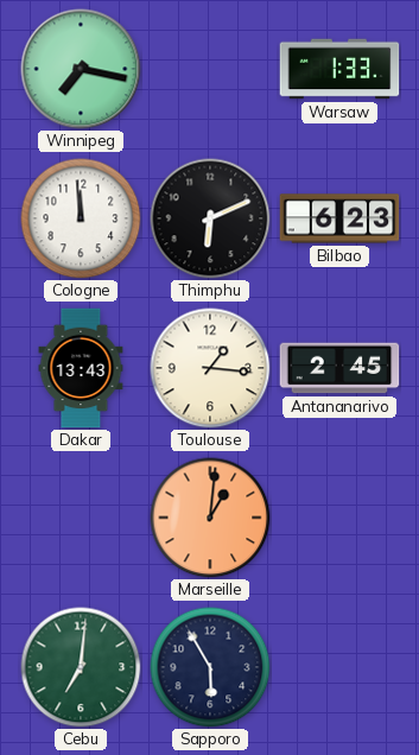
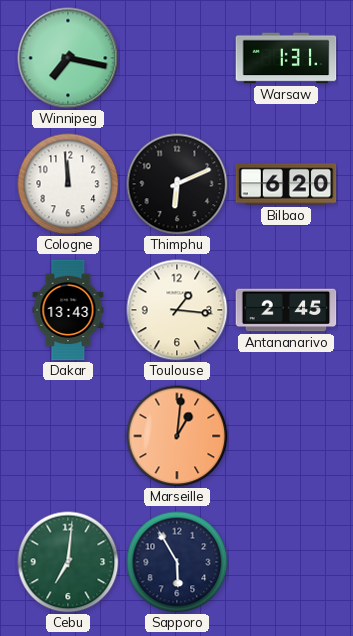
Warsaw: 1:33 -> 1:31
Bilbao: 6:23 -> 6:20
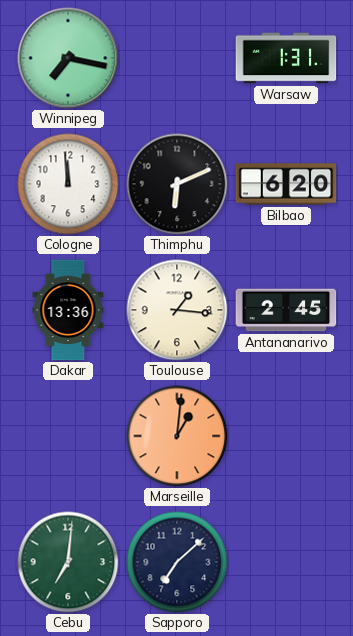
Dakar: 13:43 -> 13:36
Sapporo: 5:55 -> 7:08
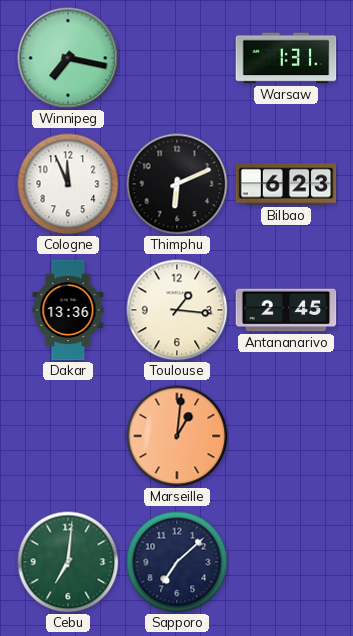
Cologne: 11:59 -> 11:56
Bilbao: 6:20 -> 6:23
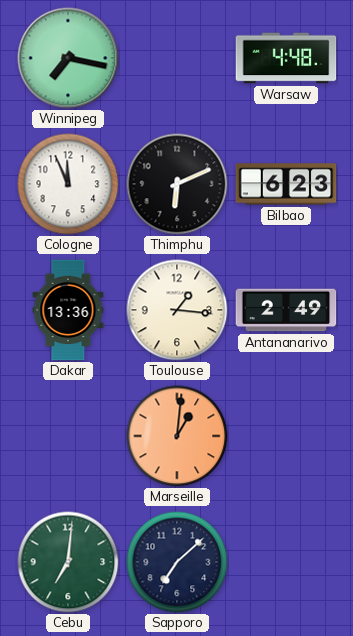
Warsaw: 1:31 -> 4:48
Antananarivo: 2:45 -> 2:49
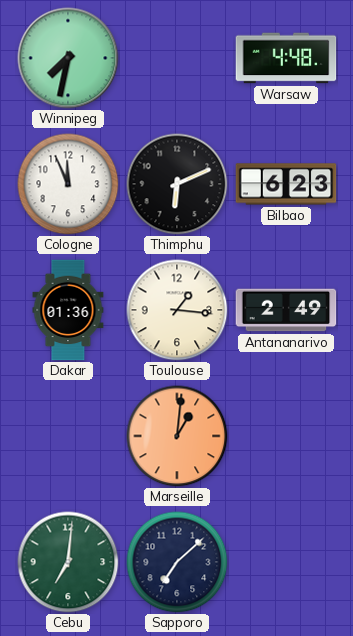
Winnipeg: 7:17 -> 7:32
Dakar: 13:36 -> 01:36
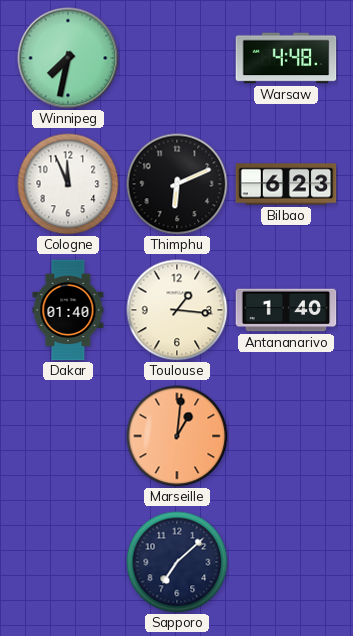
Dakar: 01:36 -> 01:40
Antananarivo: 2:49 -> 1:40
Cebu: 7:01 -> none
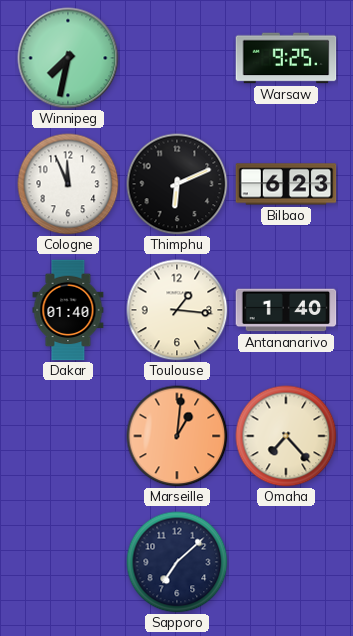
Warsaw: 4:48 -> 9:25
Omaha: none -> 7:23
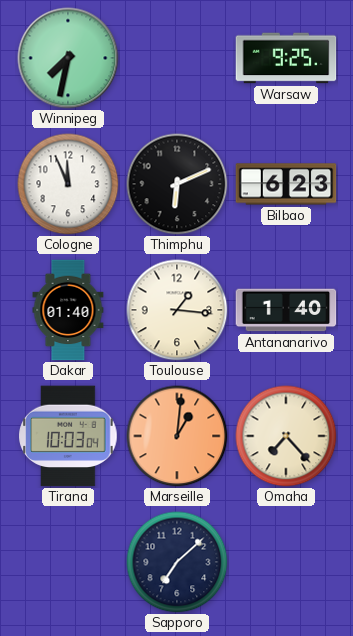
Tirana: none -> 10:03
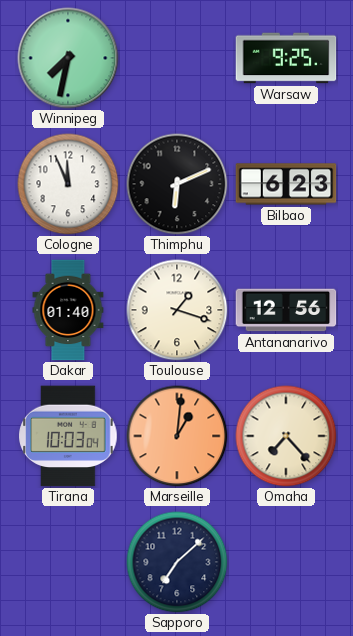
Toulouse: 1:16 -> 1:18
Antananarivo: 1:40 -> 12:56
